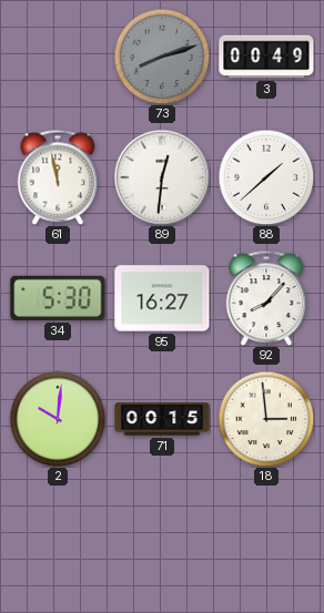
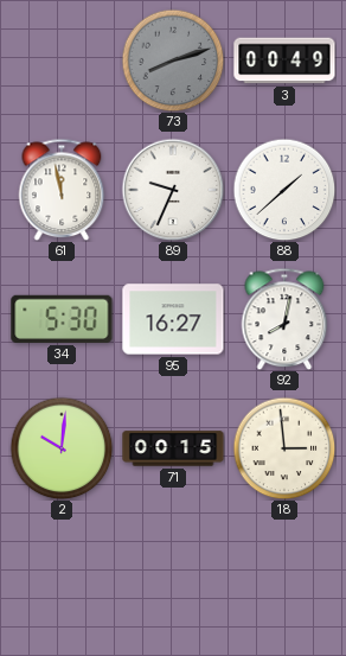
89: 12:31 -> 9:34
92: 8:07 -> 8:02
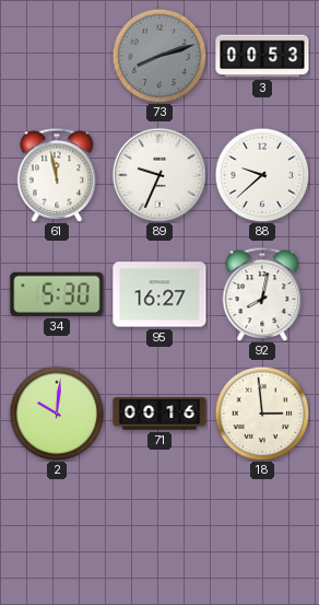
3: 00:49 -> 00:53
88: 1:38 -> 9:38
71: 00:15 -> 00:16
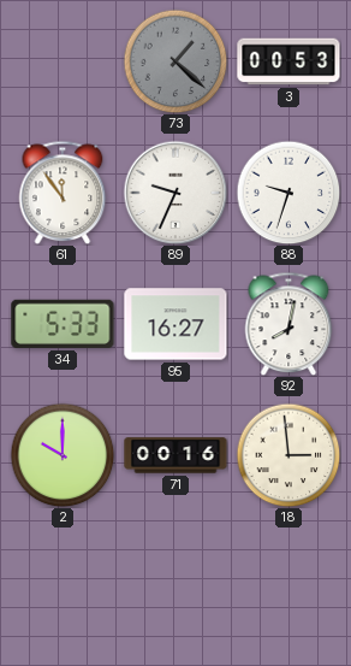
73: 8:12 -> 1:22
61: 11:58 -> 11:54
88: 9:38 -> 9:33
34: 5:30 -> 5:33
2: 10:01 -> 10:00
